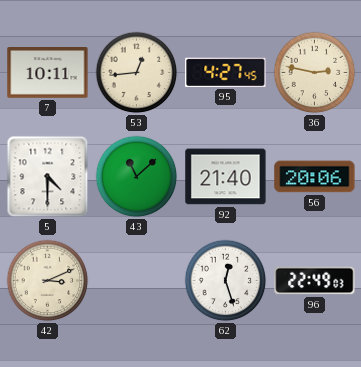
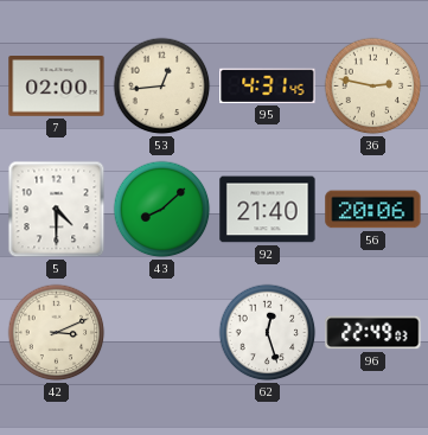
7: 10:11 -> 02:00
95: 4:27 -> 4:31
43: 11:08 -> 8:08
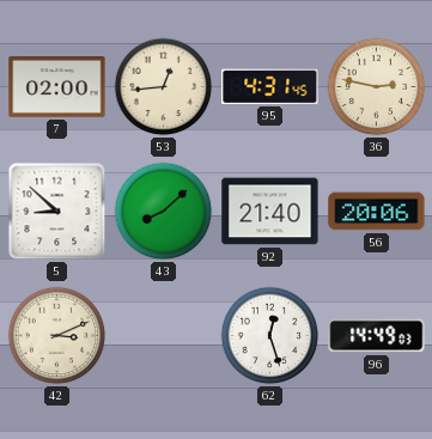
5: 4:30 -> 8:52
96: 22:49 -> 14:49
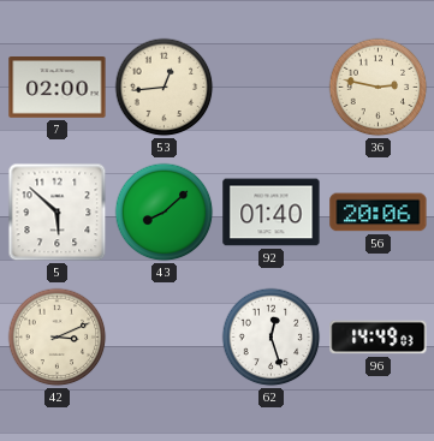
95: 4:31 -> none
5: 8:52 -> 5:52
92: 21:40 -> 01:40
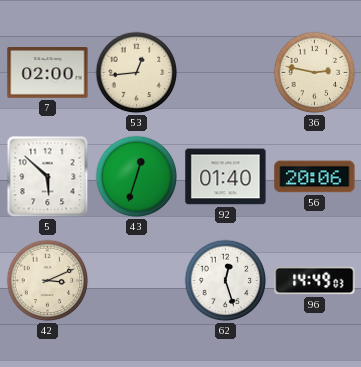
43: 8:08 -> 12:33
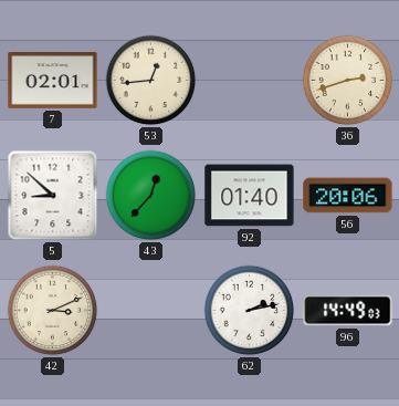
7: 02:00 -> 02:01
36: 2:47 -> 2:42
5: 5:52 -> 8:52
43: 12:33 -> 12:37
62: 12:27 -> 2:13
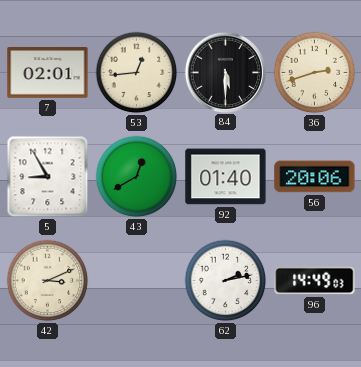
84: none -> 5:30
5: 8:52 -> 8:55
43: 12:37 -> 12:40
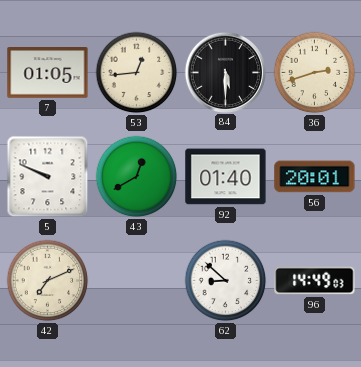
7: 02:01 -> 01:05
5: 8:55 -> 9:49
56: 20:06 -> 20:01
42: 3:11 -> 7:11
62: 2:13 -> 8:52
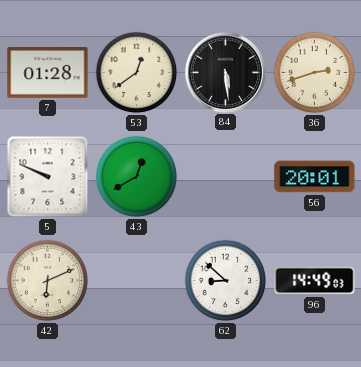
7: 01:05 -> 01:28
53: 12:44 -> 12:39
84: 5:30 -> 5:29
92: 01:40 -> none
42: 7:11 -> 6:11
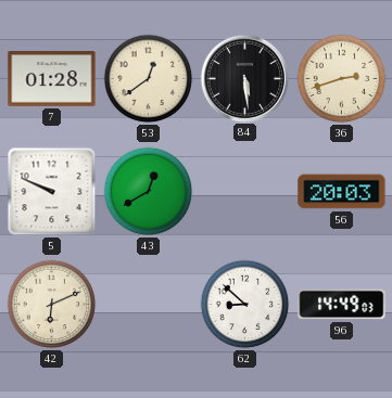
56: 20:01 -> 20:03
